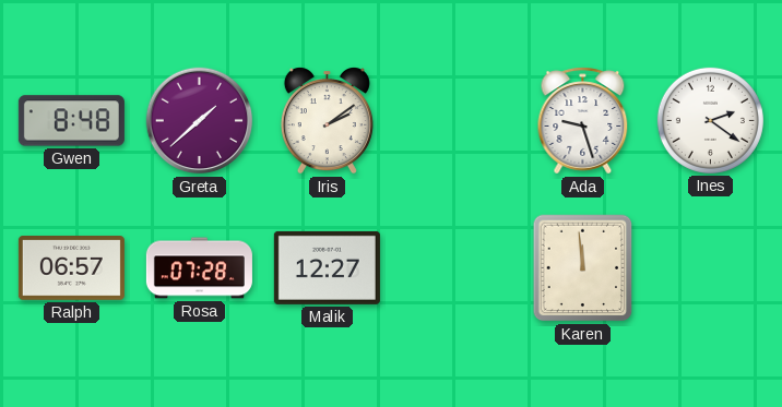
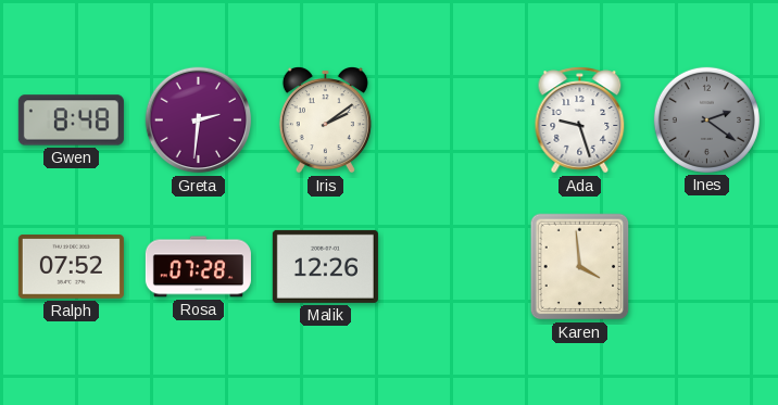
Greta: 1:38 -> 2:31
Ines dial: white -> grey
Ralph: 06:57 -> 07:52
Malik: 12:27 -> 12:26
Karen: 11:59 -> 3:59
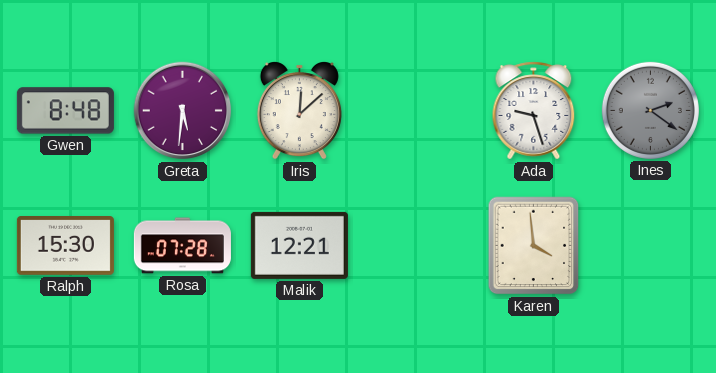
Greta: 2:31 -> 5:31
Iris: 2:09 -> 12:08
Ralph: 07:52 -> 15:30
Malik: 12:26 -> 12:21
